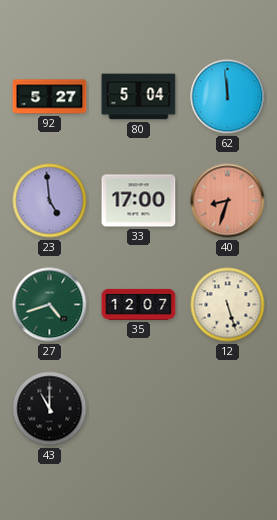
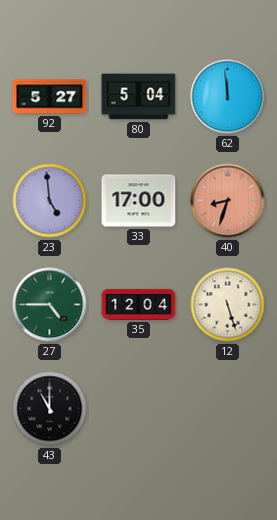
27: 4:42 -> 4:45
35: 12:07 -> 12:04
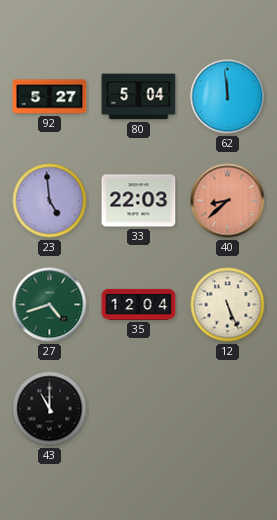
33: 17:00 -> 22:03
40: 8:33 -> 8:38
27: 4:45 -> 4:42
12: 5:27 -> 5:26
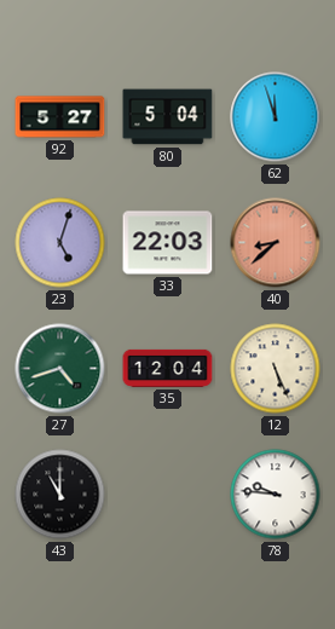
62: 11:59 -> 11:57
23: 4:59 -> 5:03
78: none -> 9:46
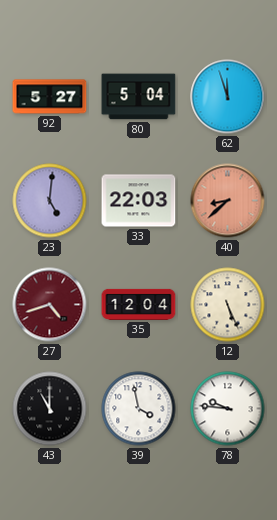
23: 5:03 -> 5:01
27 dial: green -> burgundy
39: none -> 3:58
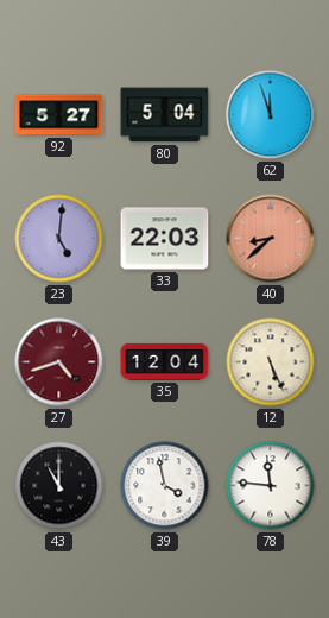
78: 9:46 -> 11:46
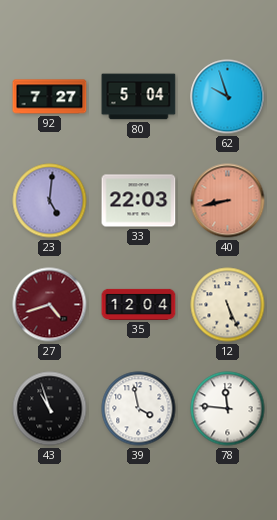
92: 5:27 -> 7:27
62: 11:57 -> 9:57
40: 8:38 -> 8:43
43: 11:00 -> 10:57
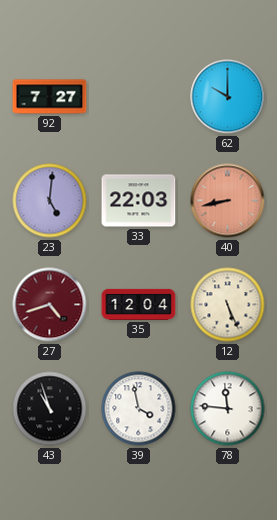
80: 5:04 -> none
62: 9:57 -> 10:00
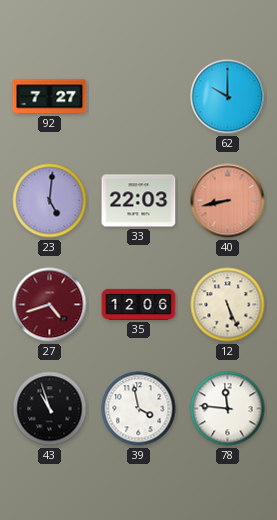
35: 12:04 -> 12:06
